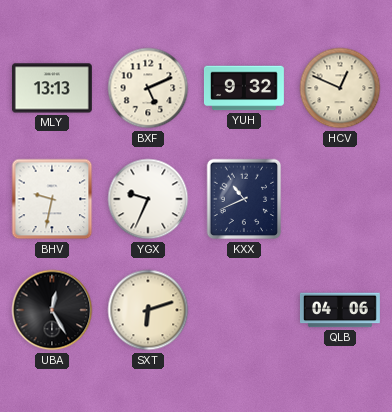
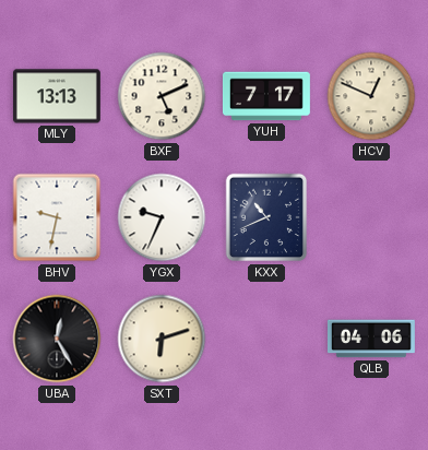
YUH: 9:32 -> 7:17
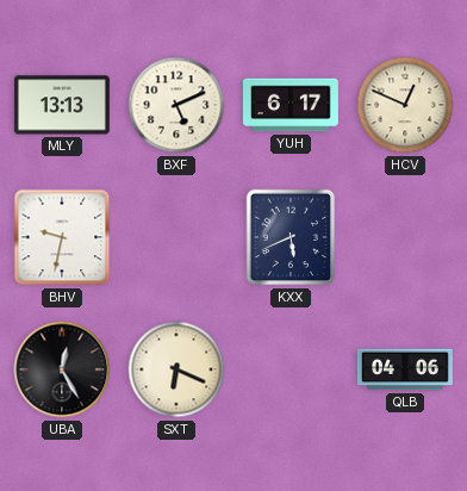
YUH: 7:17 -> 6:17
YGX: 9:34 -> none
KXX: 10:41 -> 5:41
SXT: 6:12 -> 6:19
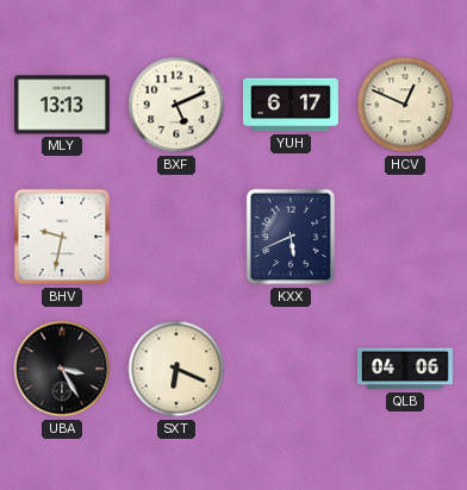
UBA: 12:25 -> 3:25
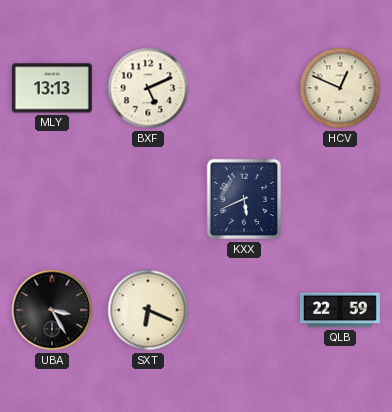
YUH: 6:17 -> none
BHV: 9:32 -> none
QLB: 04:06 -> 22:59
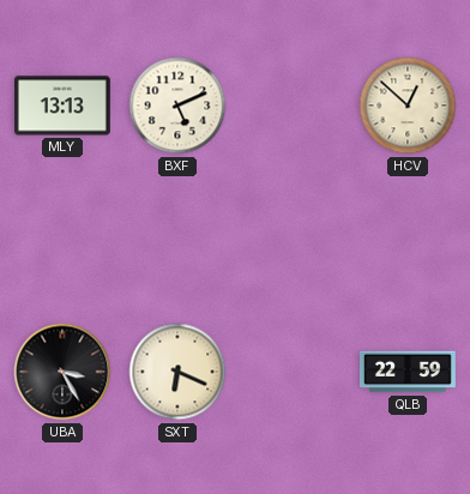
HCV: 12:49 -> 12:52
KXX: 5:41 -> none
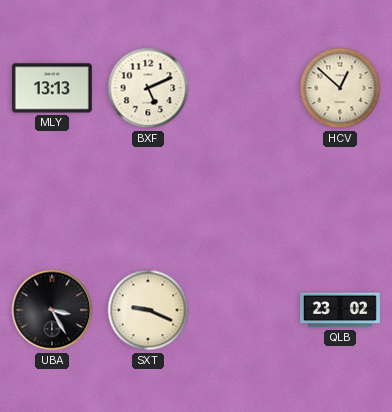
SXT: 6:19 -> 9:19
QLB: 22:59 -> 23:02
